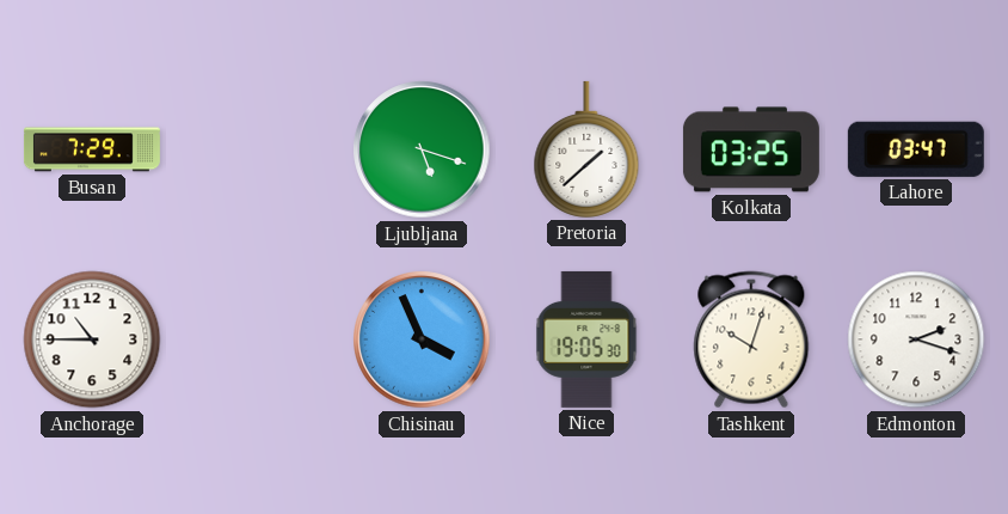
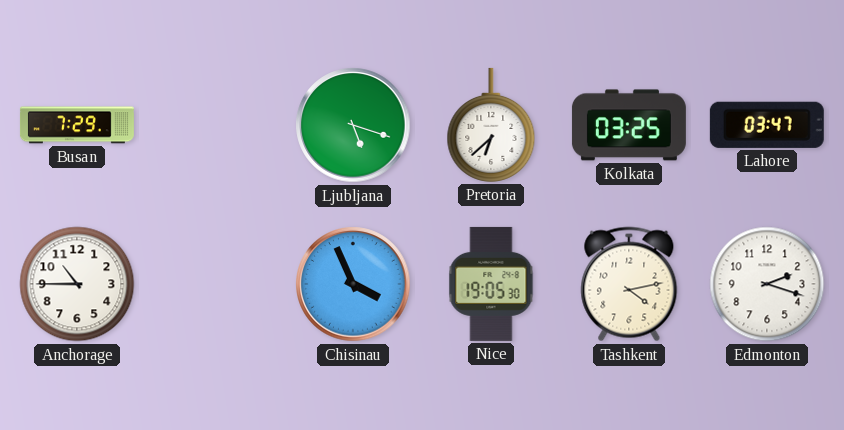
Pretoria: 1:38 -> 6:38
Tashkent: 10:03 -> 4:13
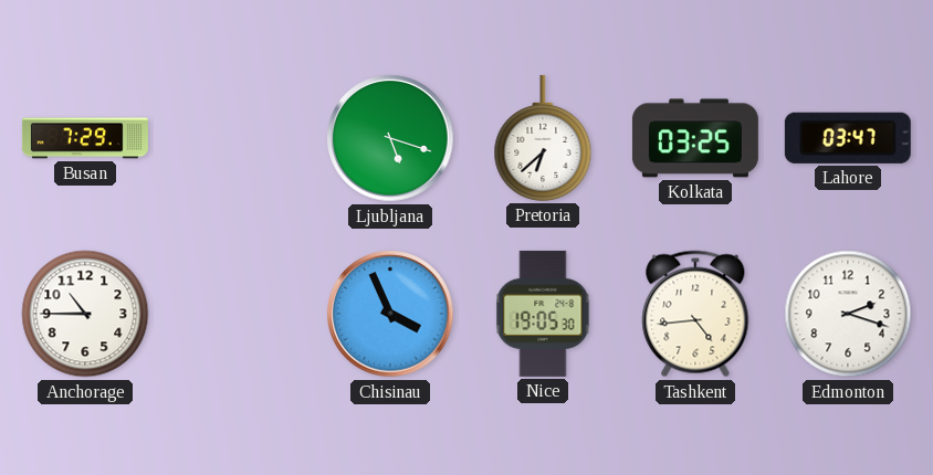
Tashkent: 4:13 -> 4:44
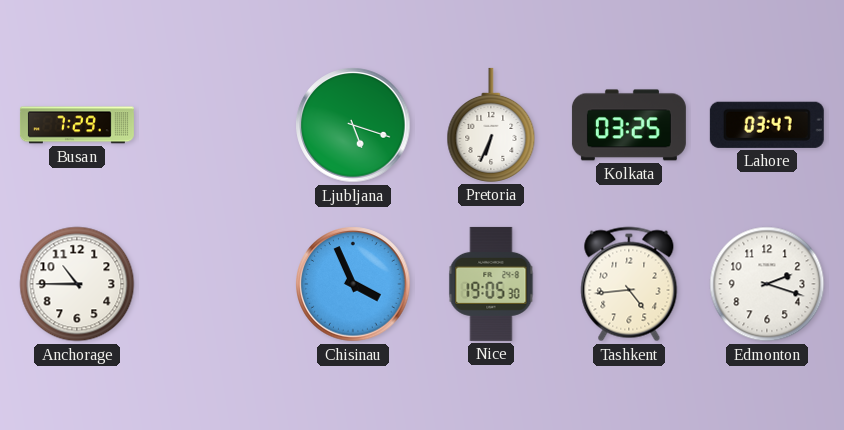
Pretoria: 6:38 -> 6:34
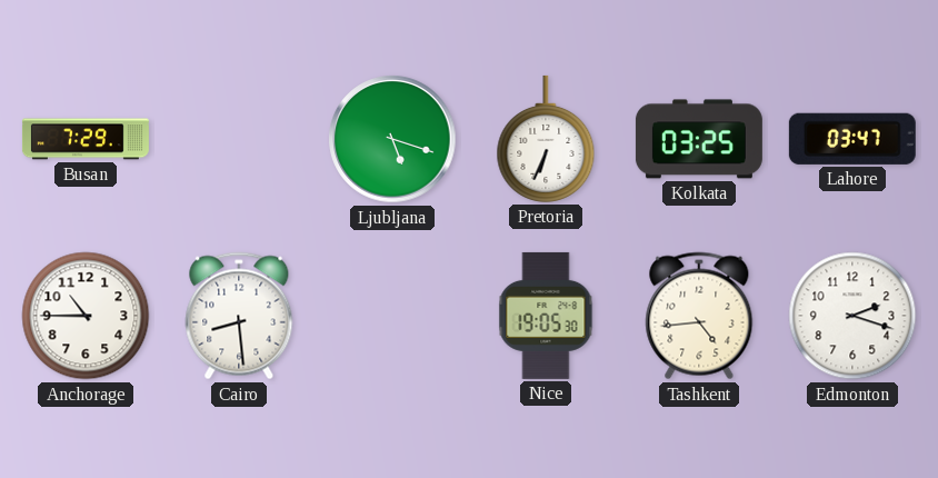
Cairo: none -> 8:29
Chisinau: 3:56 -> none
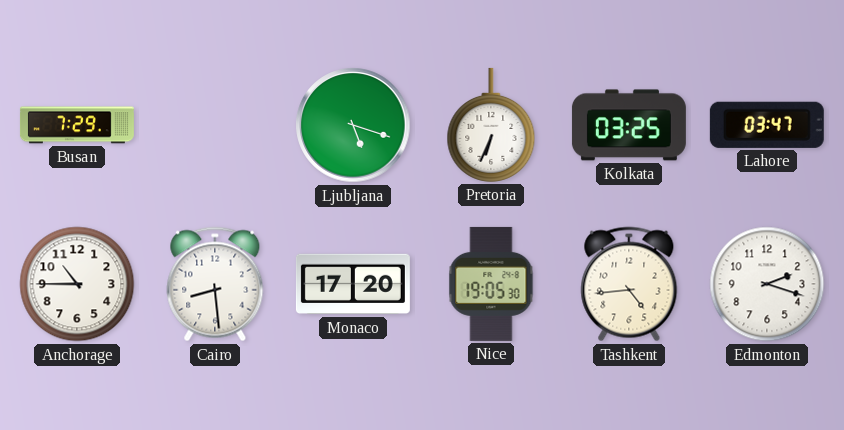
Monaco: none -> 17:20
